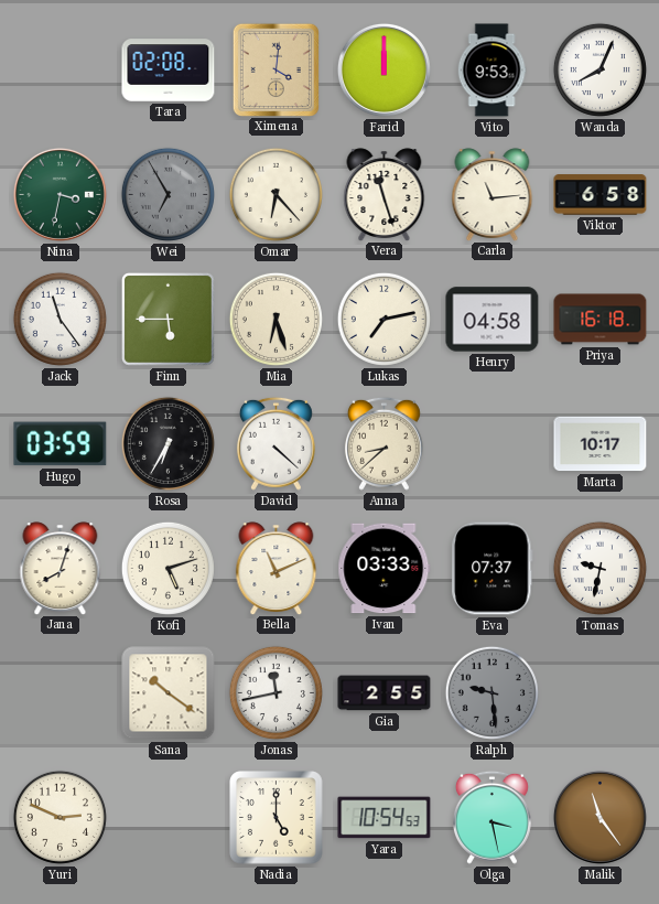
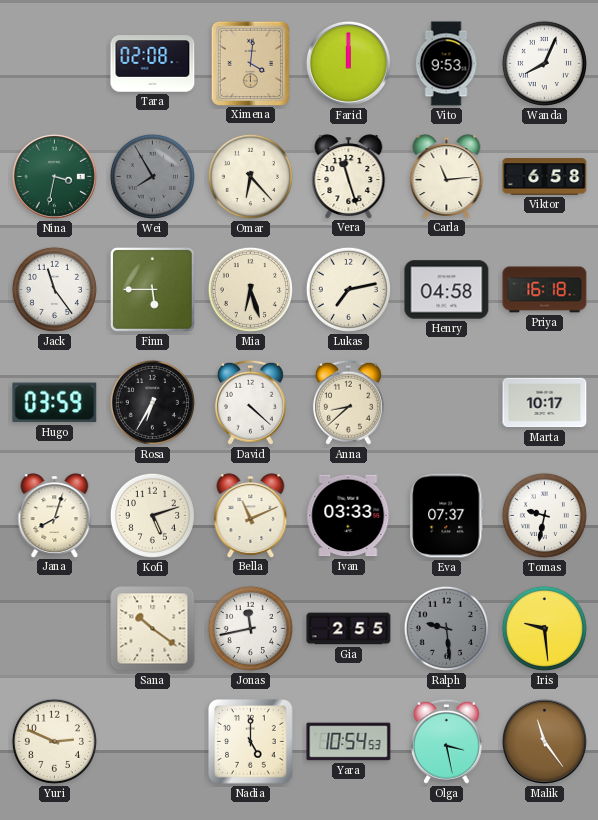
Wei: 6:55 -> 7:55
Iris: none -> 9:29
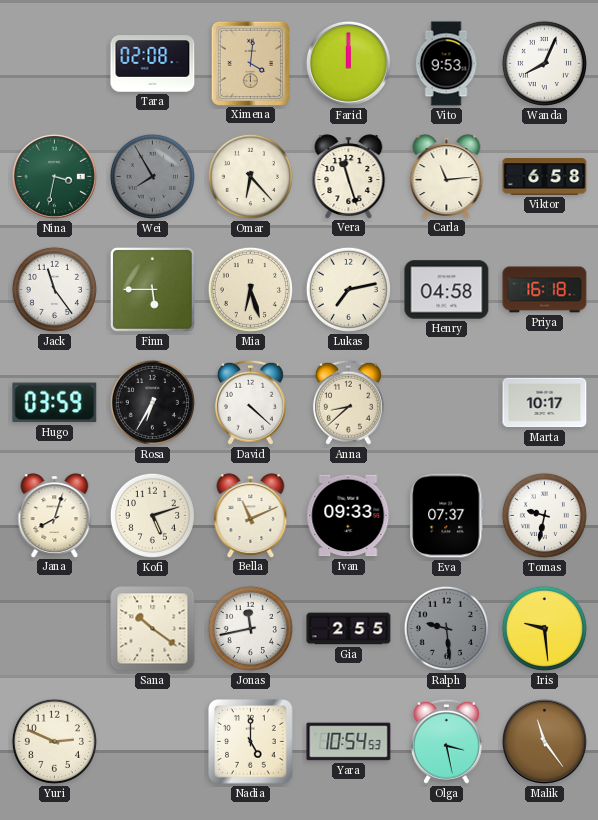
Ivan: 03:33 -> 09:33
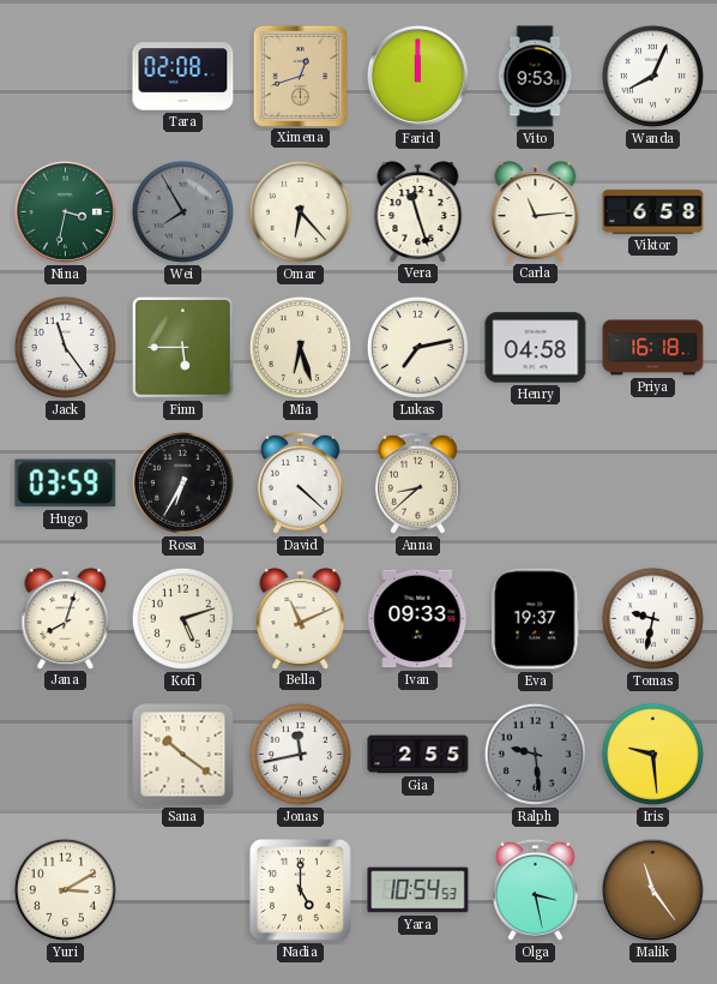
Ximena: 4:01 -> 12:42
Marta: 10:17 -> none
Eva: 07:37 -> 19:37
Yuri: 2:49 -> 3:10
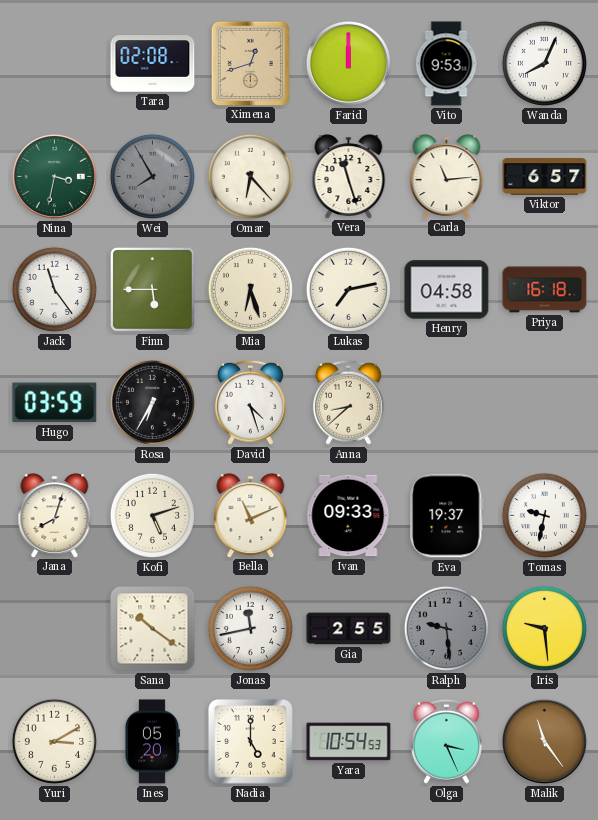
Viktor: 6:58 -> 6:57
David: 4:22 -> 4:27
Ines: none -> 05:20
Olga: 3:28 -> 3:26
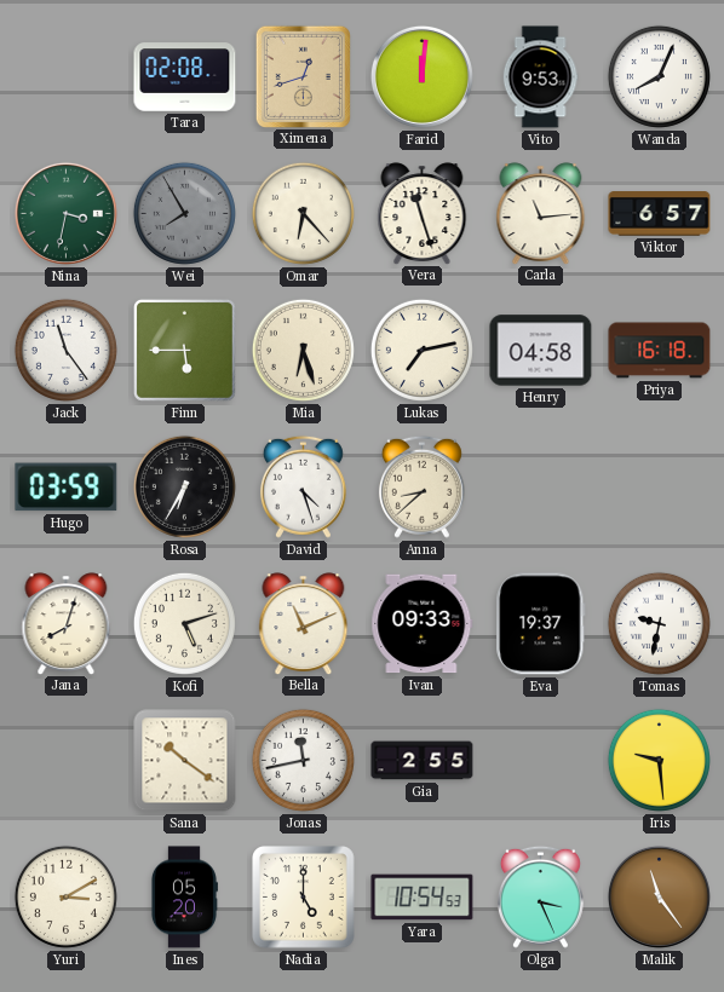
Farid: 12:00 -> 12:01
Ralph: 9:29 -> none
